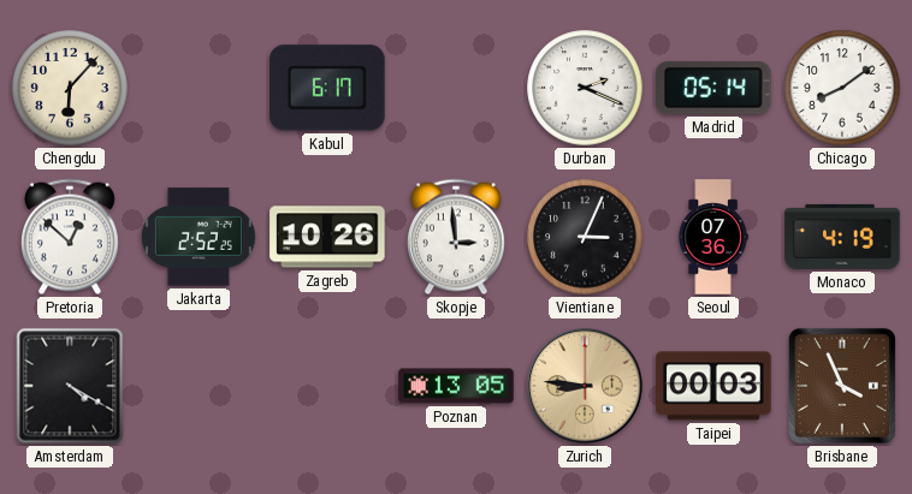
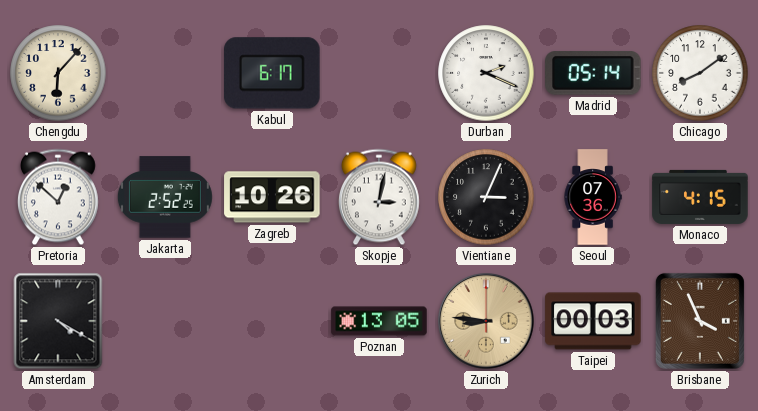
Skopje: 2:59 -> 3:02
Monaco: 4:19 -> 4:15
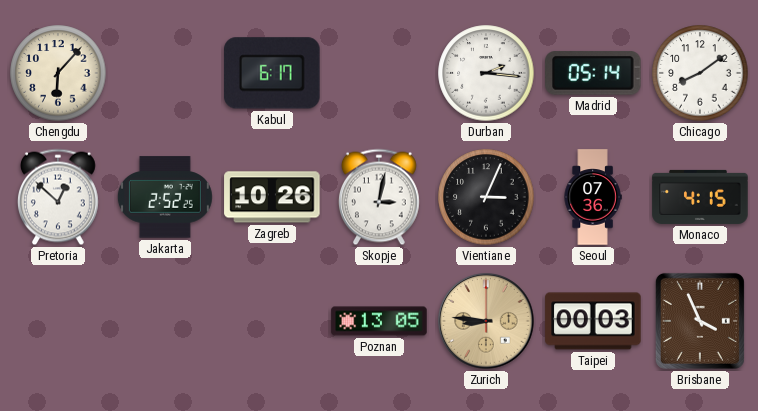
Durban: 2:19 -> 2:16
Amsterdam: 4:20 -> none
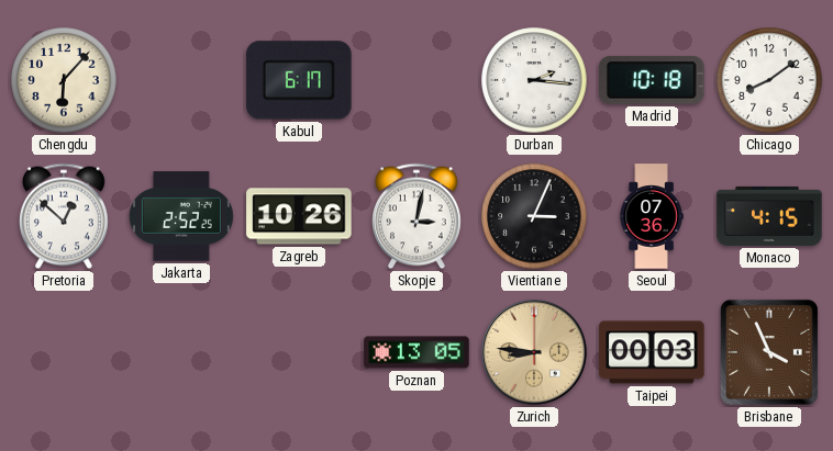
Madrid: 05:14 -> 10:18
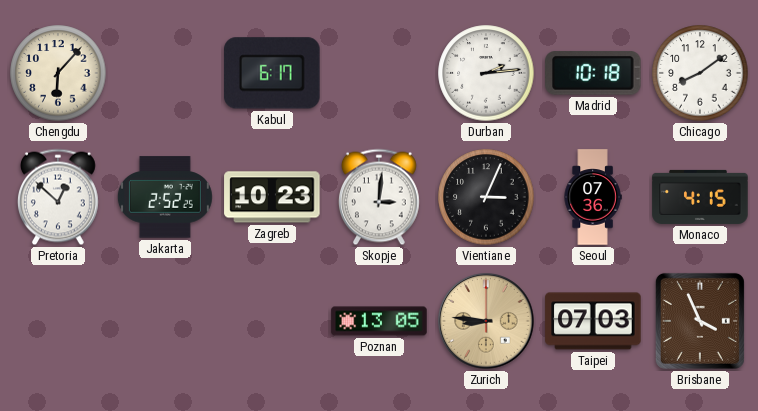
Durban: 2:16 -> 2:14
Zagreb: 10:26 -> 10:23
Skopje: 3:02 -> 3:01
Taipei: 00:03 -> 07:03
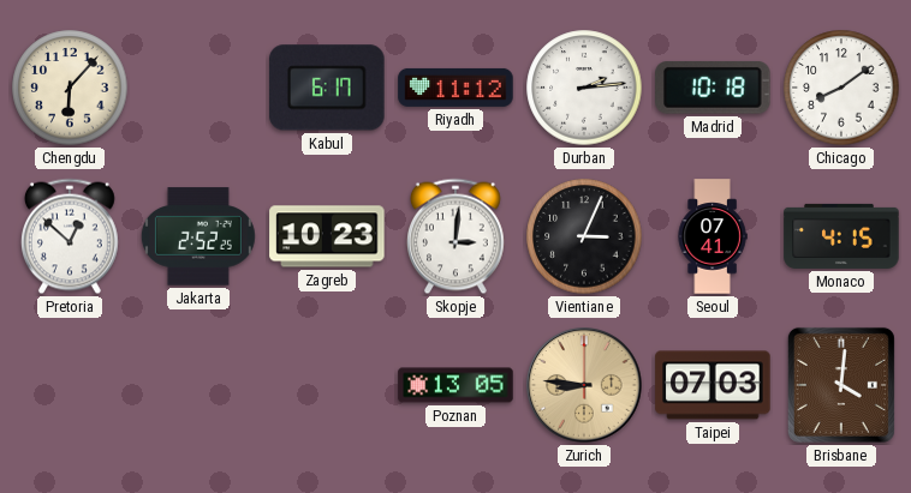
Riyadh: none -> 11:12
Seoul: 07:36 -> 07:41
Brisbane: 3:56 -> 4:01
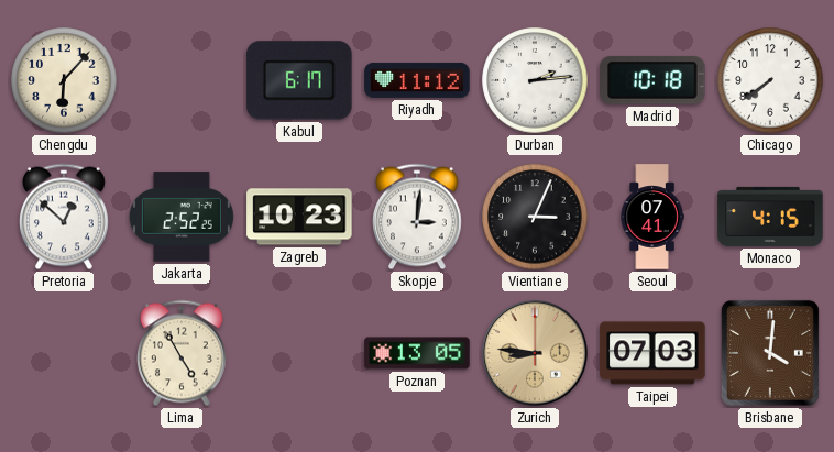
Chicago: 8:09 -> 7:39
Lima: none -> 4:55
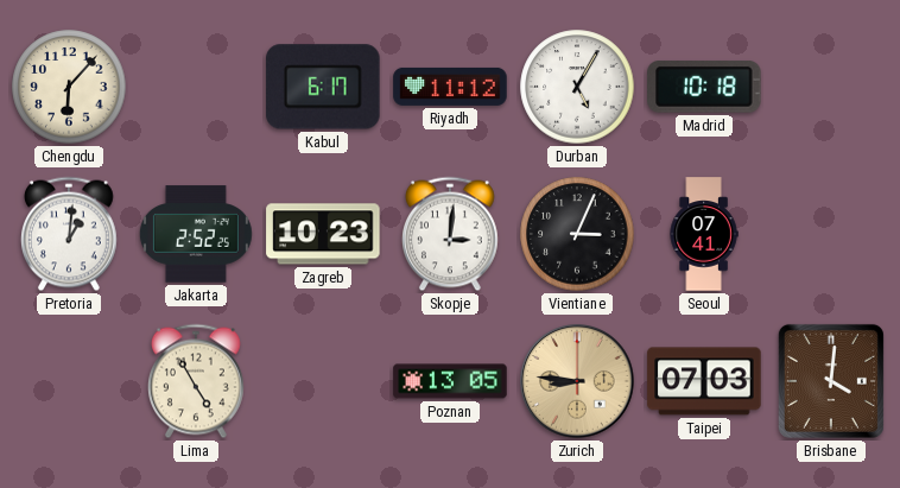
Durban: 2:14 -> 5:05
Chicago: 7:39 -> none
Pretoria: 12:52 -> 1:01
Monaco: 4:15 -> none
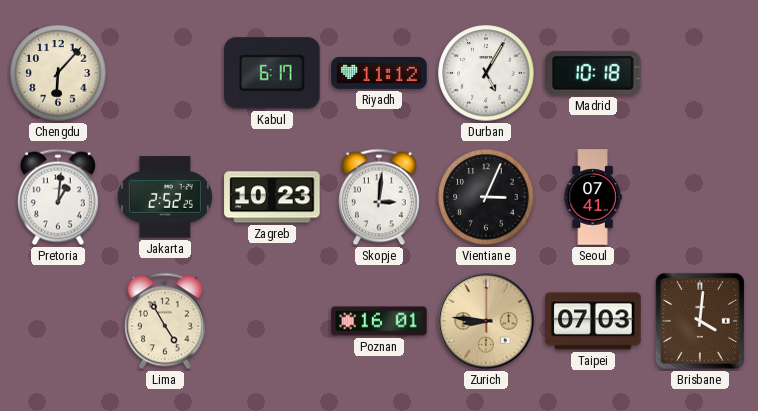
Poznan: 13:05 -> 16:01
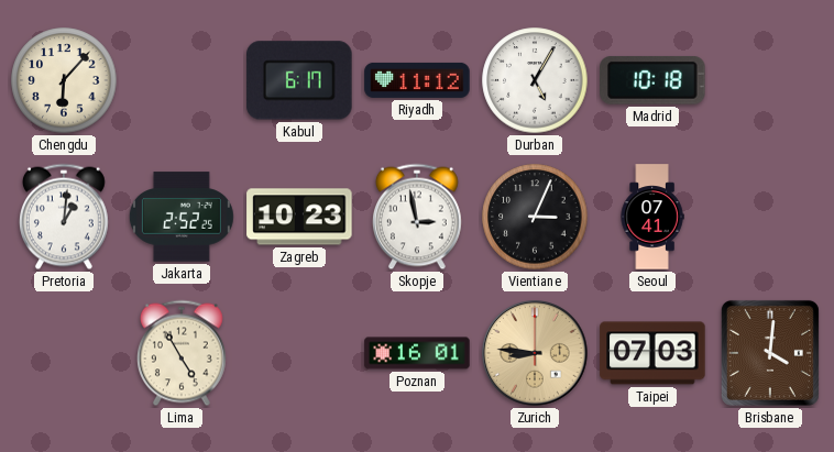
Skopje: 3:01 -> 2:58
